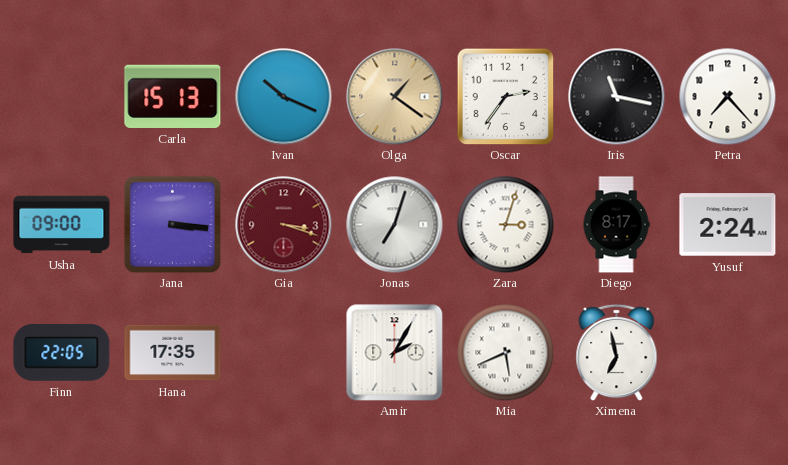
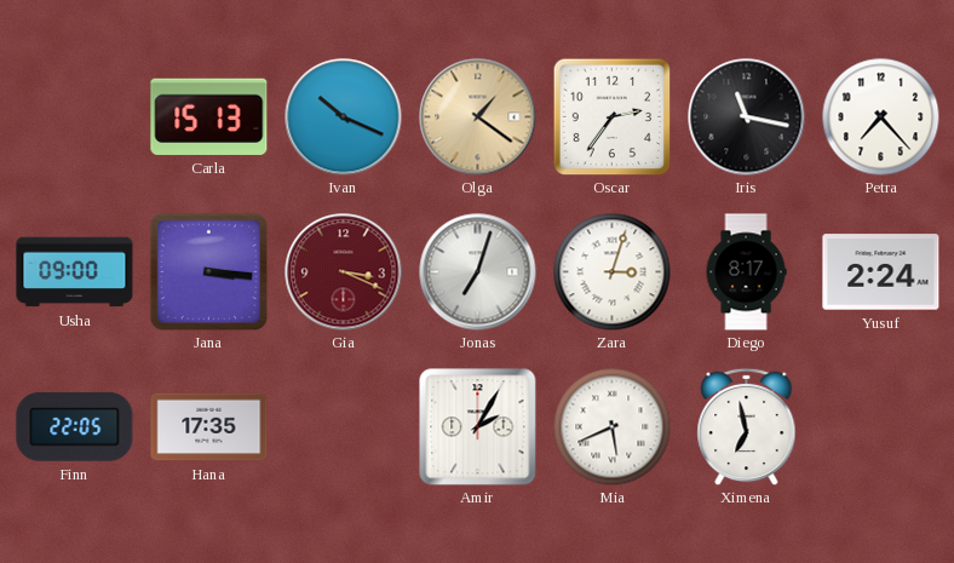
Gia: 3:18 -> 3:19
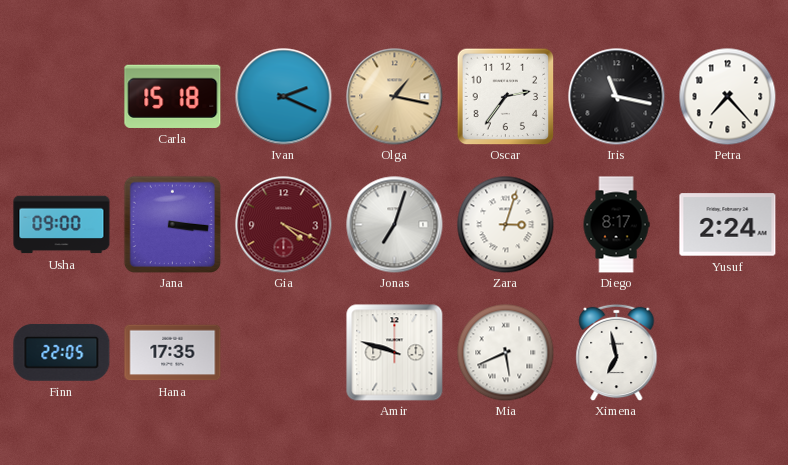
Carla: 15:13 -> 15:18
Ivan: 10:19 -> 2:19
Olga: 1:21 -> 1:17
Gia: 3:19 -> 4:19
Amir: 2:05 -> 9:48
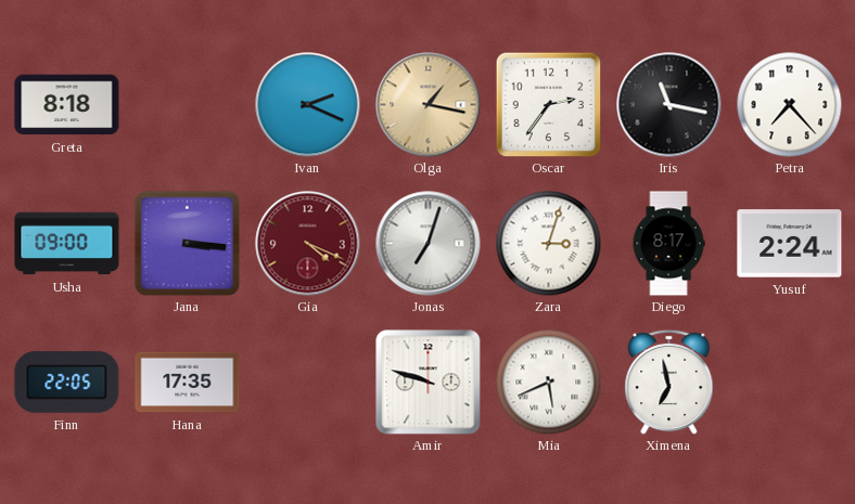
Greta: none -> 8:18
Carla: 15:18 -> none
